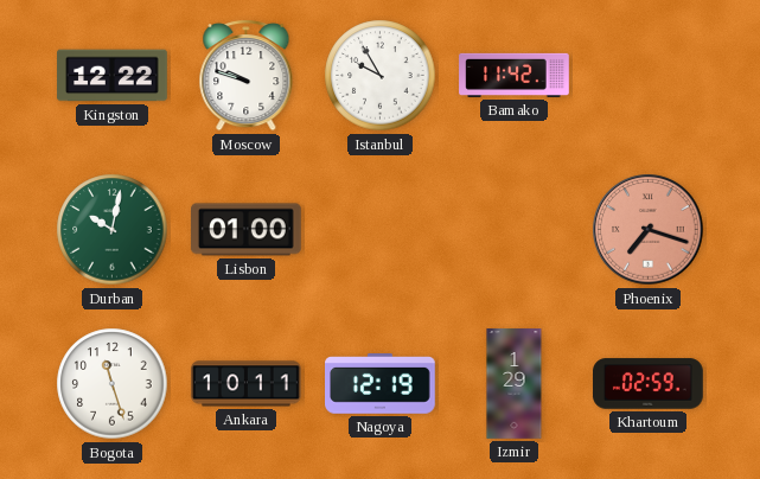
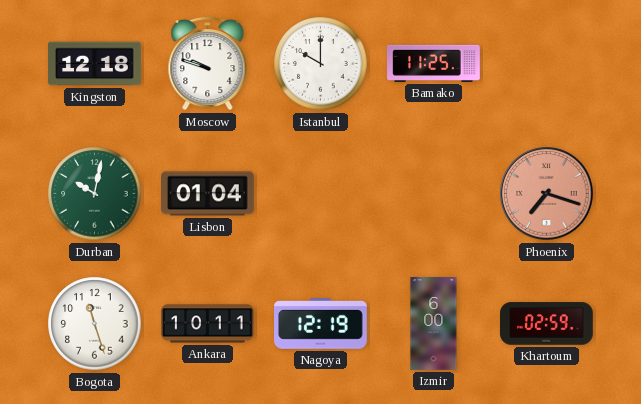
Kingston: 12:22 -> 12:18
Istanbul: 9:55 -> 10:00
Bamako: 11:42 -> 11:25
Lisbon: 01:00 -> 01:04
Izmir: 1:29 -> 6:00
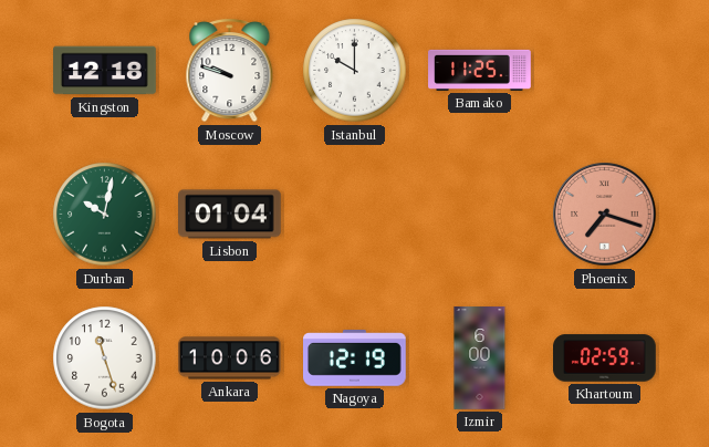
Ankara: 10:11 -> 10:06
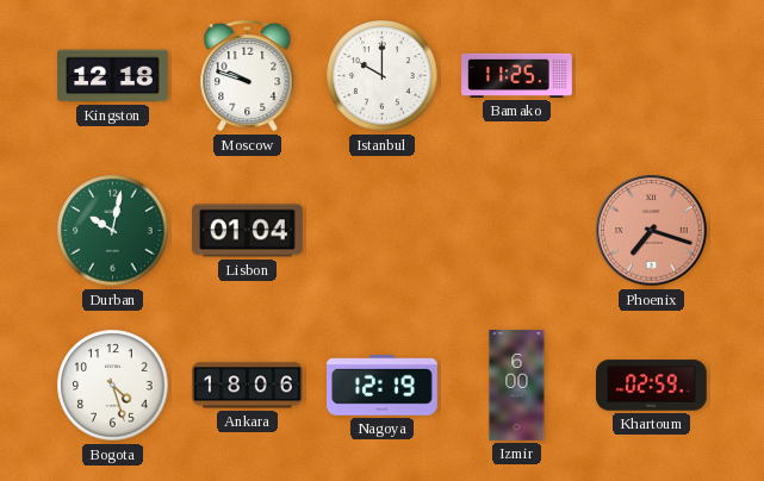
Bogota: 11:27 -> 4:27
Ankara: 10:06 -> 18:06
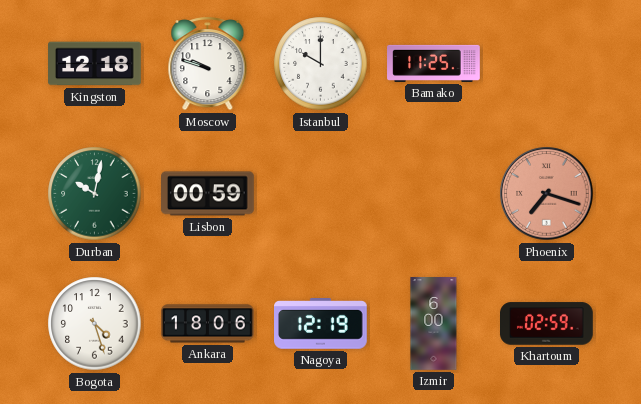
Lisbon: 01:04 -> 00:59
